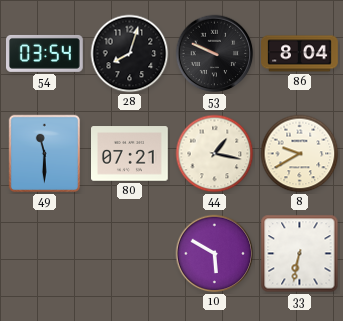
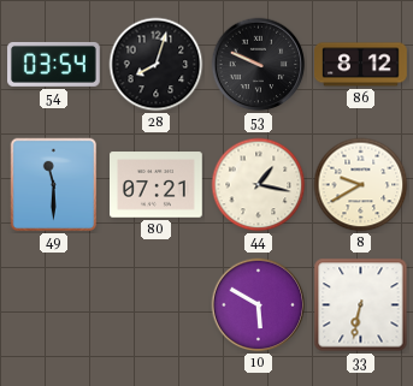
86: 8:04 -> 8:12
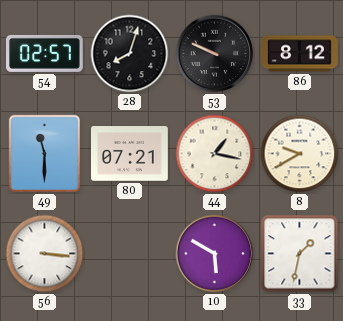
54: 03:54 -> 02:57
56: none -> 3:16
33: 6:32 -> 1:32
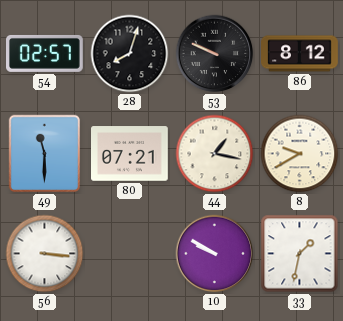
10: 5:50 -> 9:50
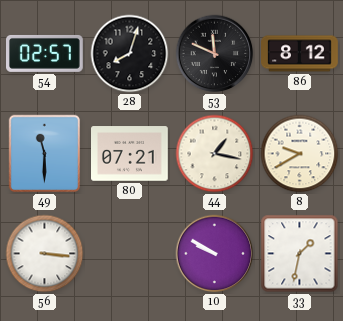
53: 9:49 -> 11:49
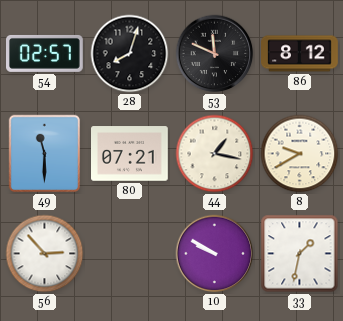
56: 3:16 -> 2:53
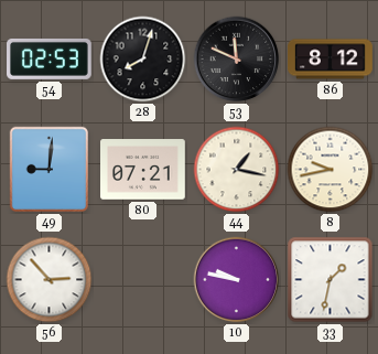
54: 02:57 -> 02:53
49: 11:30 -> 9:01
8: 9:40 -> 9:43
10: 9:50 -> 9:47
